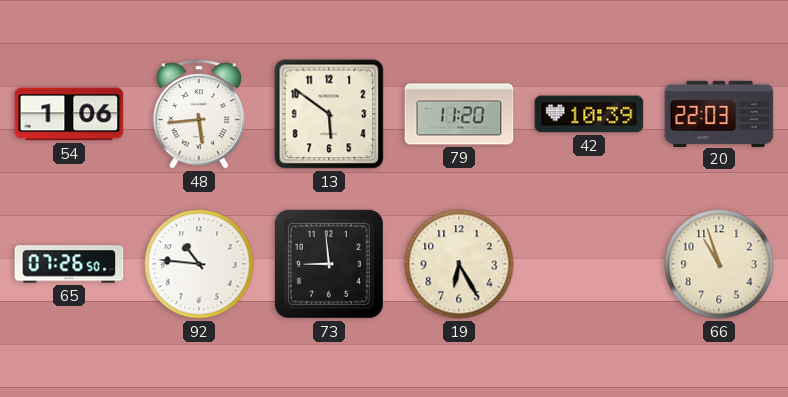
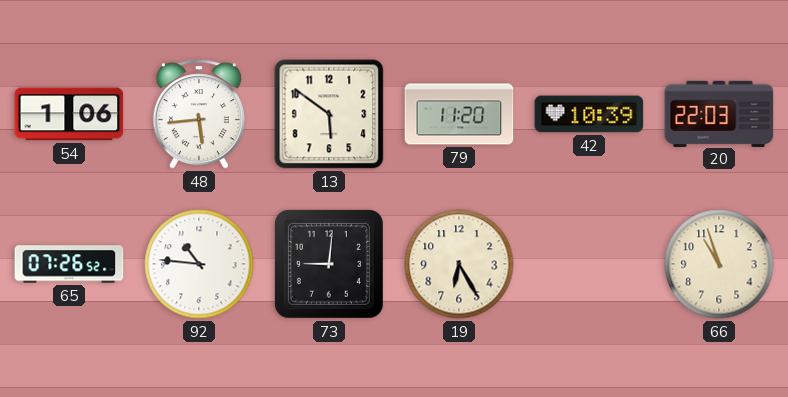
65: 07:26:50 -> 07:26:52
73: 8:59 -> 9:01
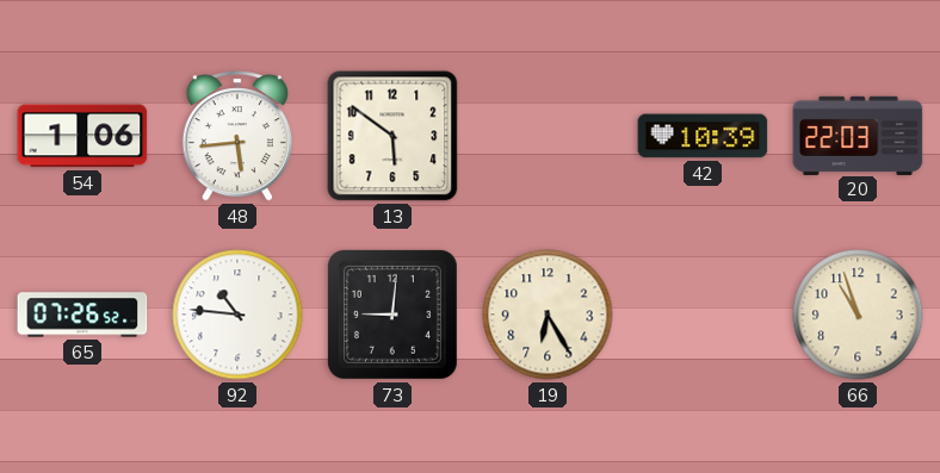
79: 11:20 -> none
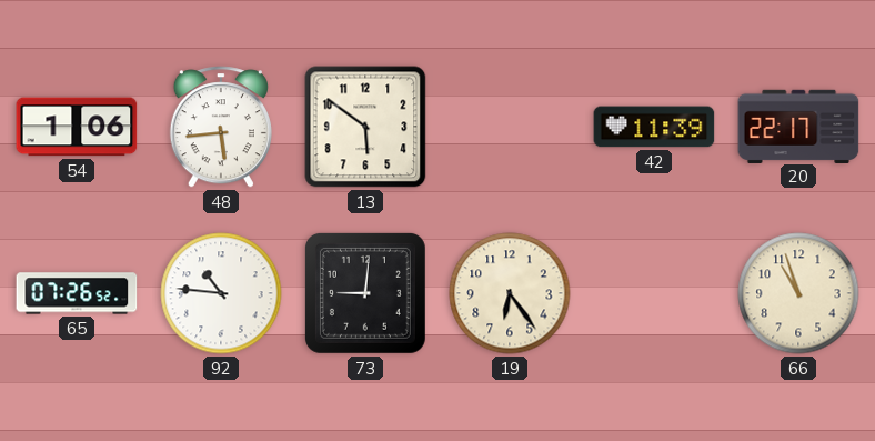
42: 10:39 -> 11:39
20: 22:03 -> 22:17
19: 6:25 -> 6:24
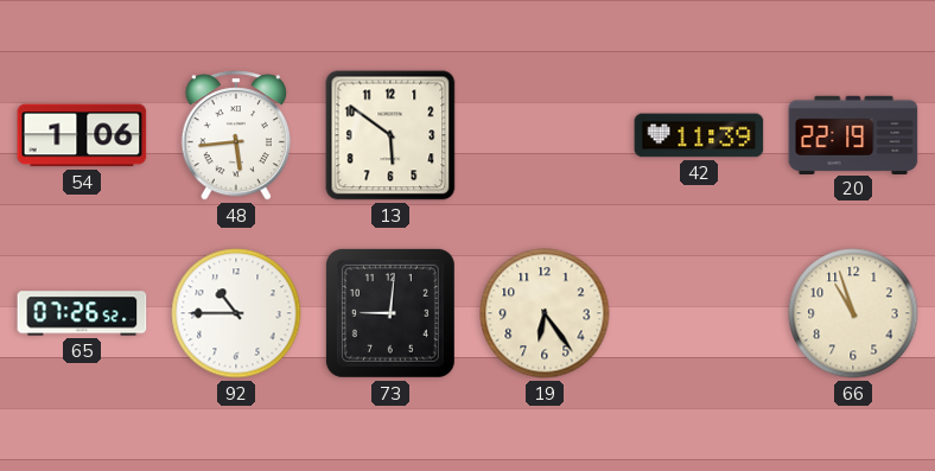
20: 22:17 -> 22:19
92: 10:46 -> 10:45
